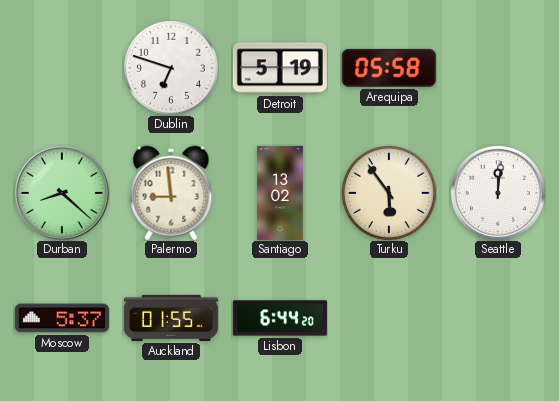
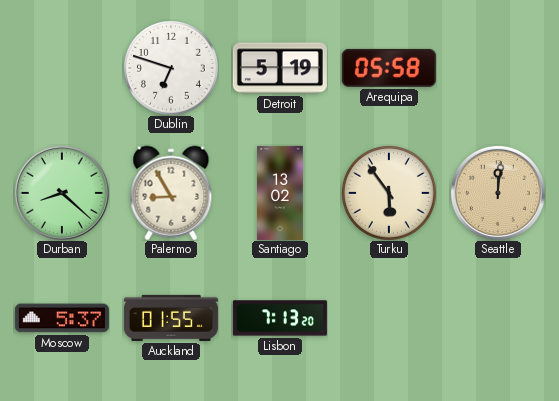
Palermo: 8:59 -> 8:55
Seattle dial: white -> champagne
Lisbon: 6:44 -> 7:13
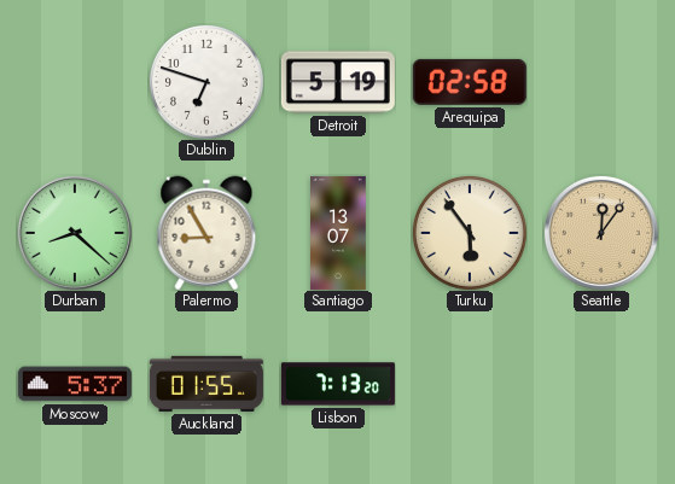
Arequipa: 05:58 -> 02:58
Santiago: 13:02 -> 13:07
Seattle: 12:01 -> 12:06
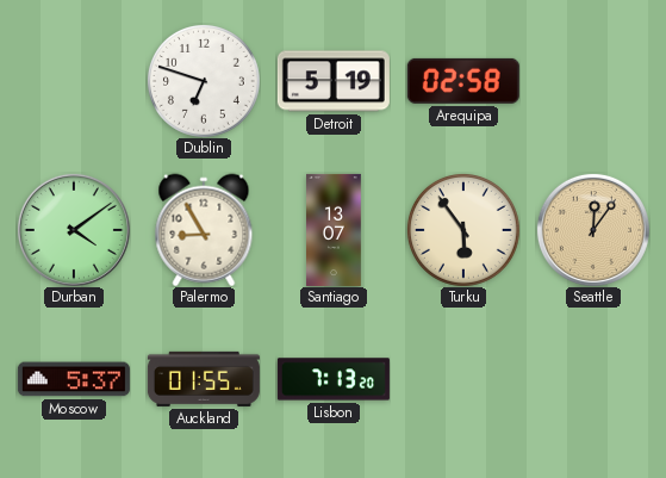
Durban: 8:22 -> 4:09
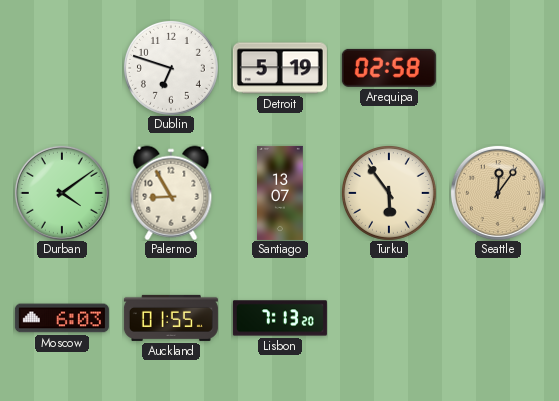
Moscow: 5:37 -> 6:03
